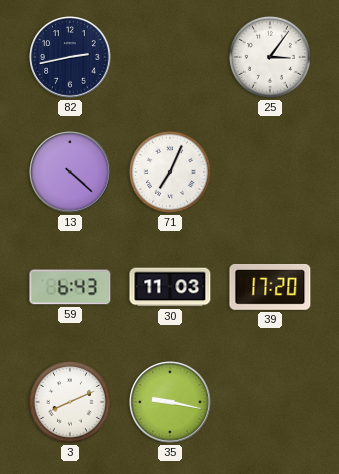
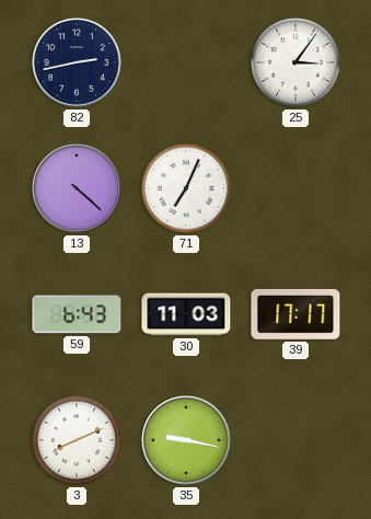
39: 17:20 -> 17:17
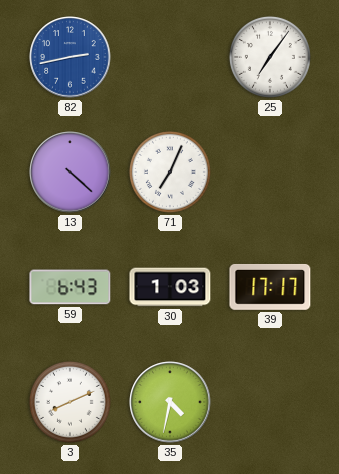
82 dial: navy -> blue
25: 3:06 -> 7:06
30: 11:03 -> 1:03
35: 9:17 -> 4:32
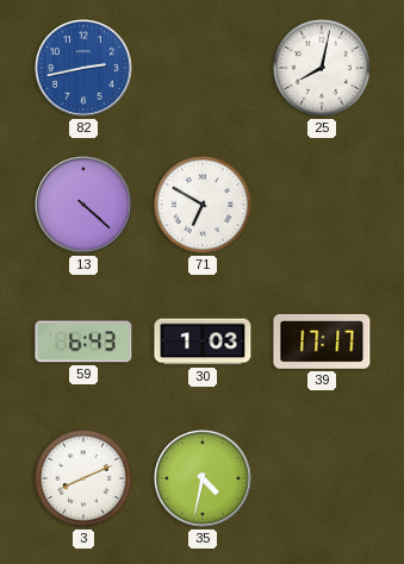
25: 7:06 -> 8:02
71: 7:04 -> 6:50
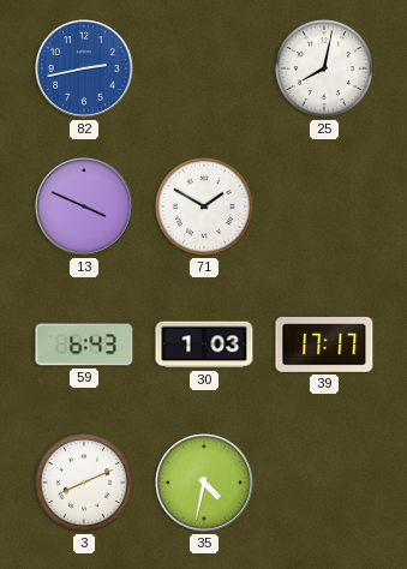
13: 4:22 -> 3:49
71: 6:50 -> 1:50
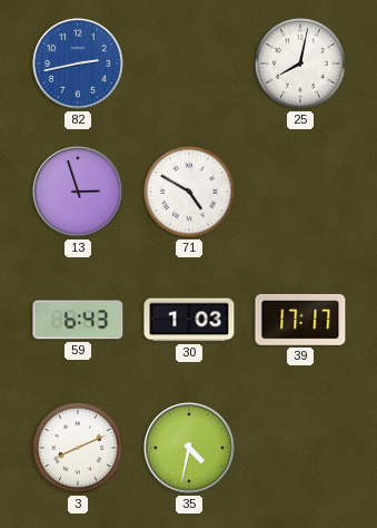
13: 3:49 -> 2:57
71: 1:50 -> 4:50
